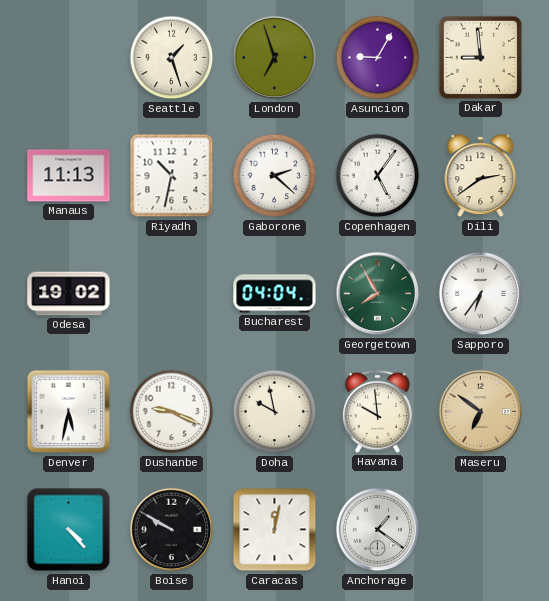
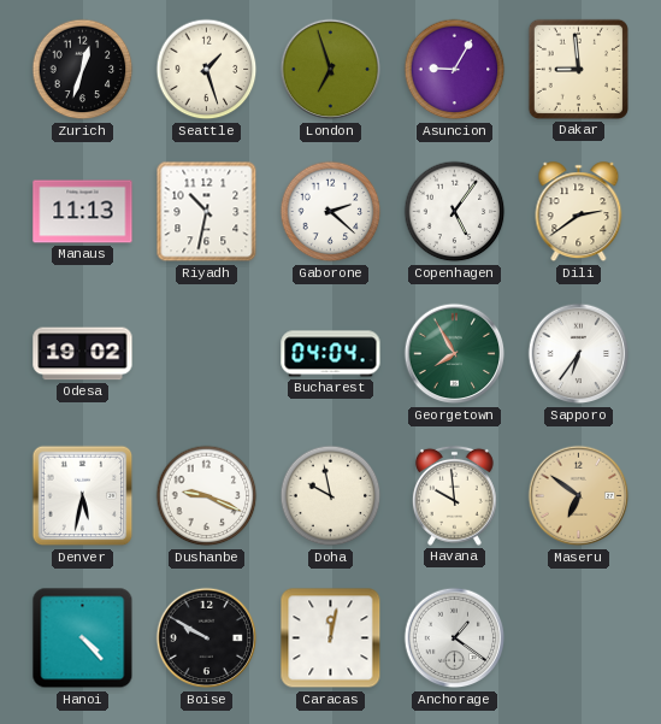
Zurich: none -> 12:33
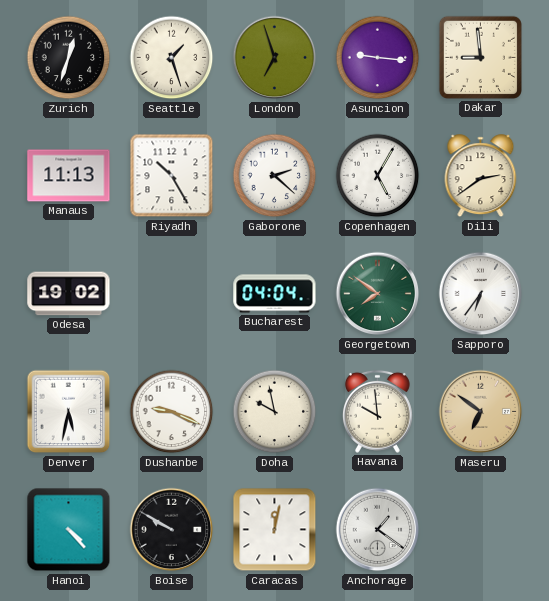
Asuncion: 9:05 -> 9:16
Riyadh: 10:32 -> 10:25
Copenhagen: 5:06 -> 5:05
Georgetown: 7:55 -> 7:51
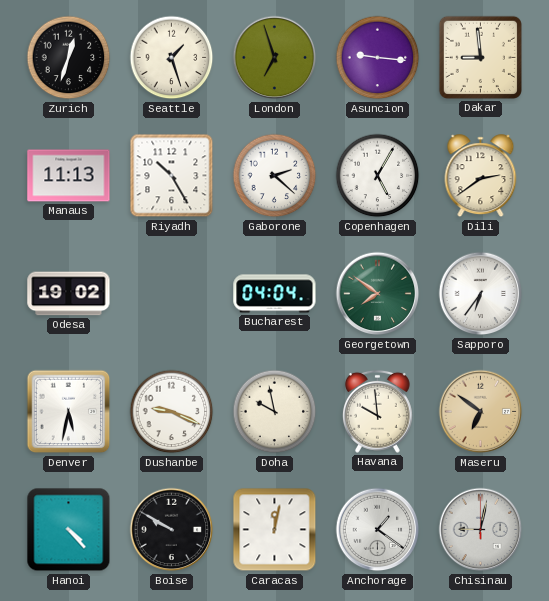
Chisinau: none -> 9:02
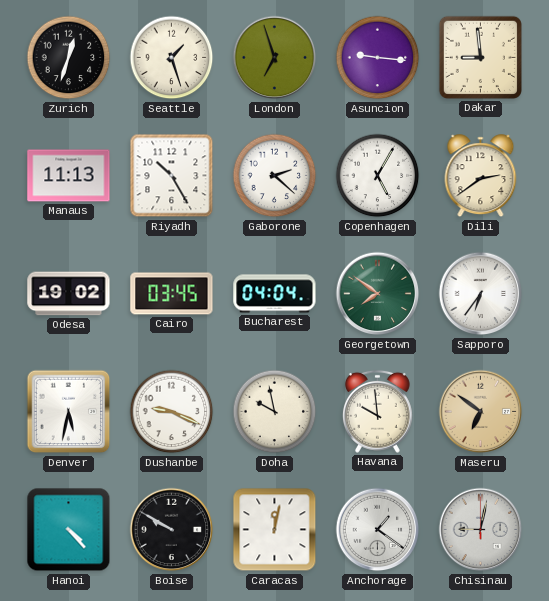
Cairo: none -> 03:45
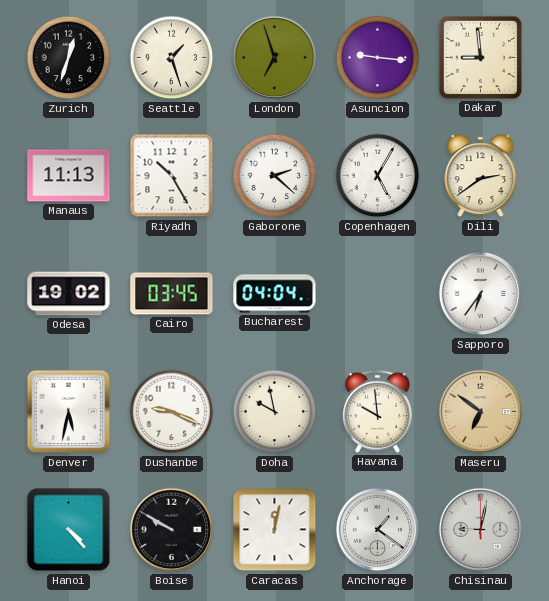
Georgetown: 7:51 -> none
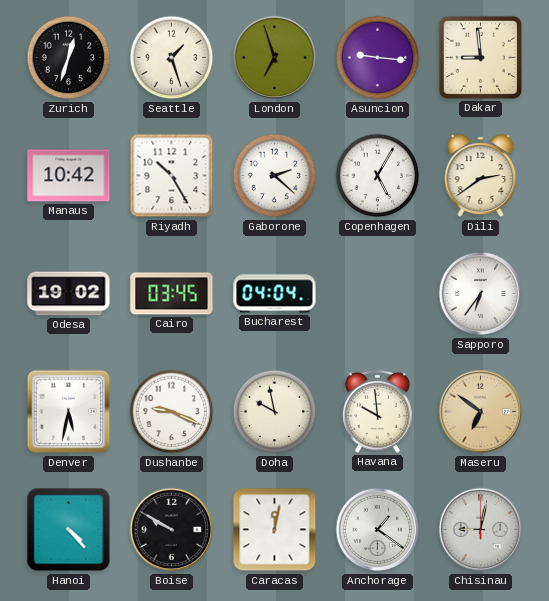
Manaus: 11:13 -> 10:42
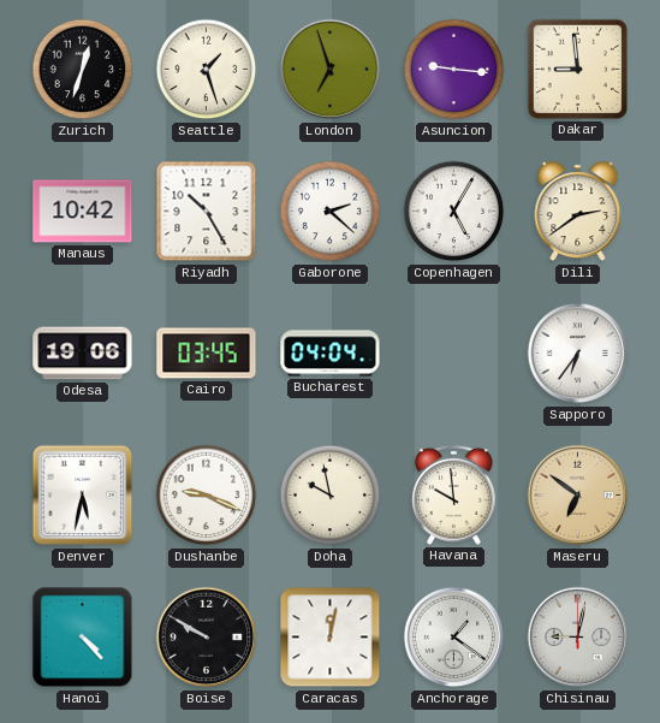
Odesa: 19:02 -> 19:06
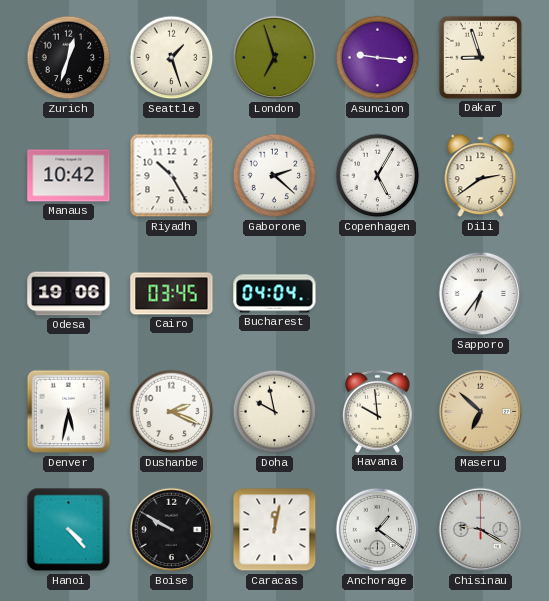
Dakar: 8:59 -> 8:57
Dushanbe: 9:19 -> 2:19
Maseru: 6:51 -> 6:52
Chisinau: 9:02 -> 9:20
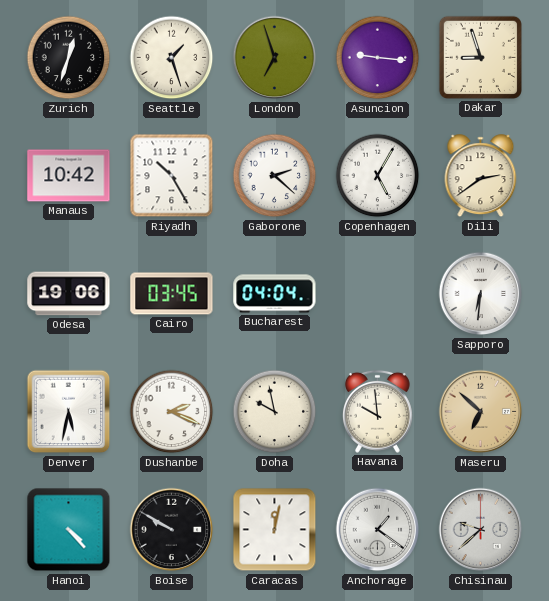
Sapporo: 6:36 -> 6:31
Chisinau: 9:20 -> 9:38
